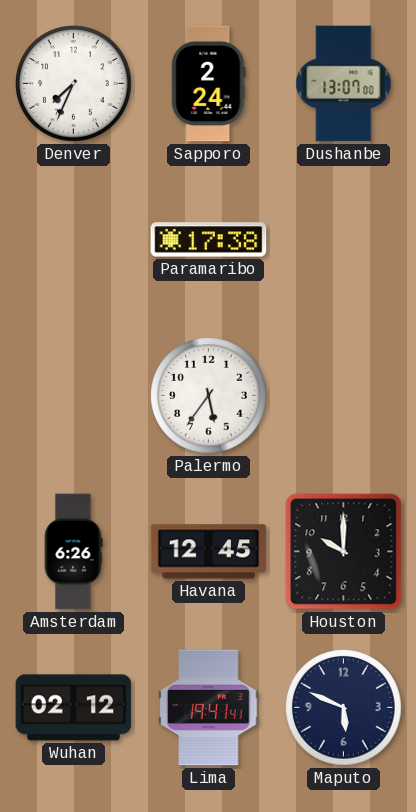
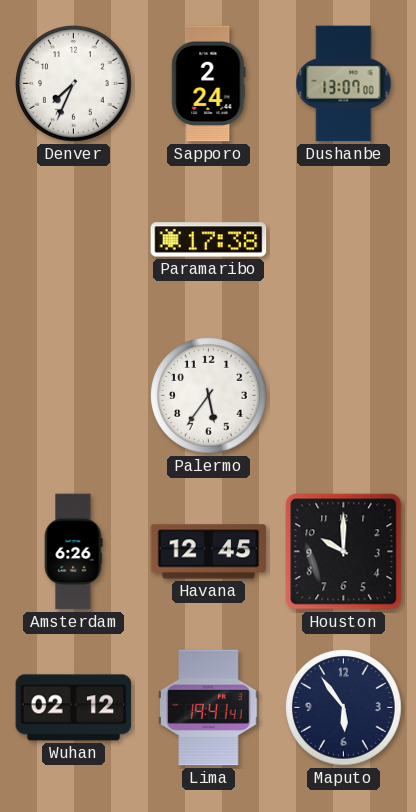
Maputo: 5:49 -> 5:54
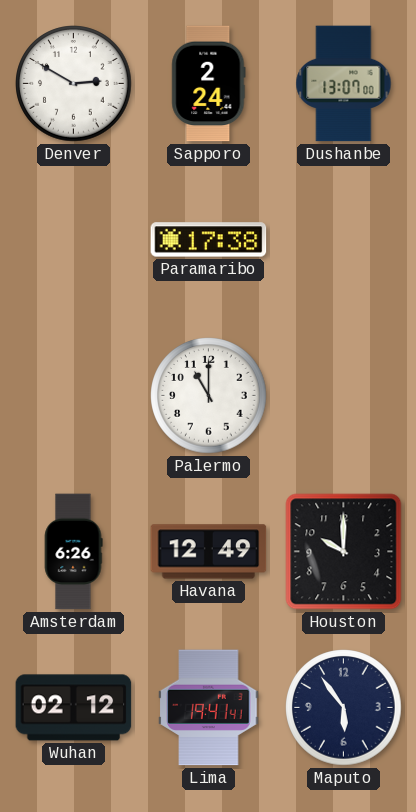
Denver: 7:34 -> 2:50
Palermo: 5:36 -> 11:00
Havana: 12:45 -> 12:49
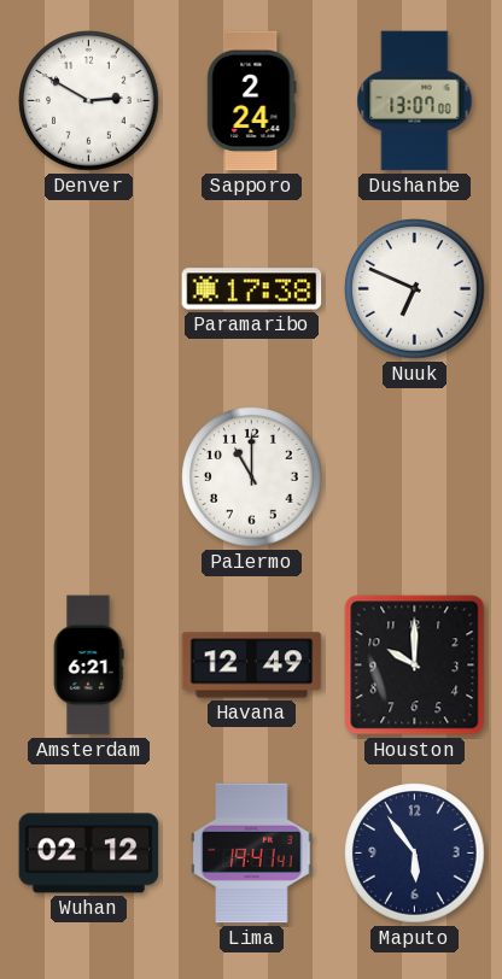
Nuuk: none -> 6:49
Amsterdam: 6:26 -> 6:21
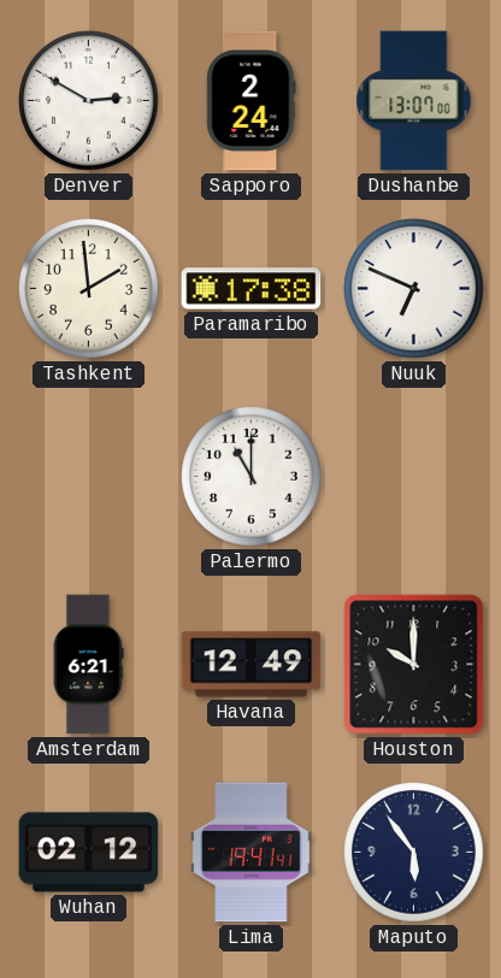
Tashkent: none -> 1:59
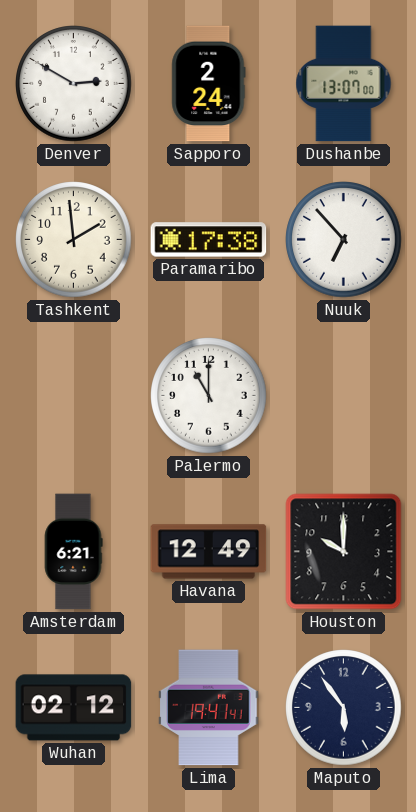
Nuuk: 6:49 -> 6:53
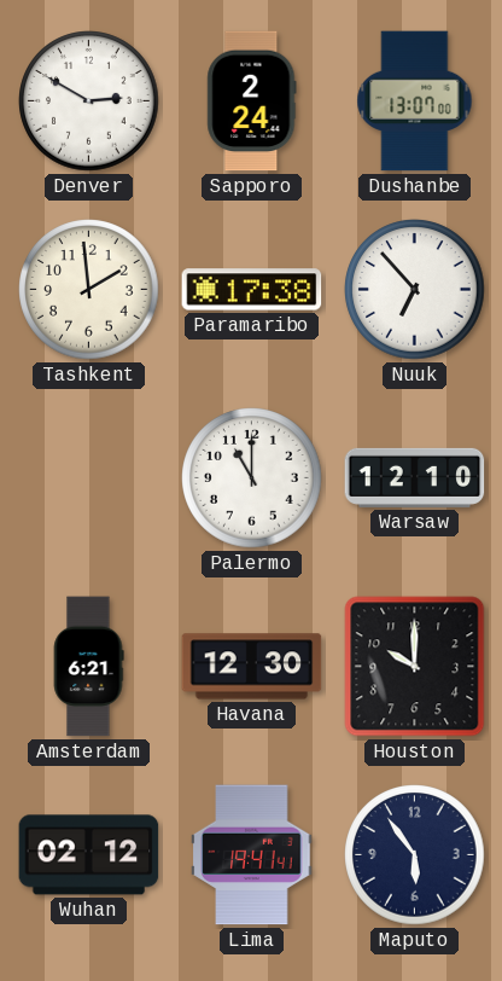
Warsaw: none -> 12:10
Havana: 12:49 -> 12:30
